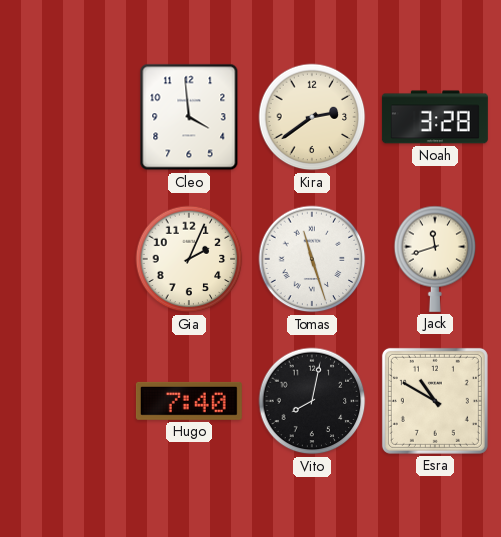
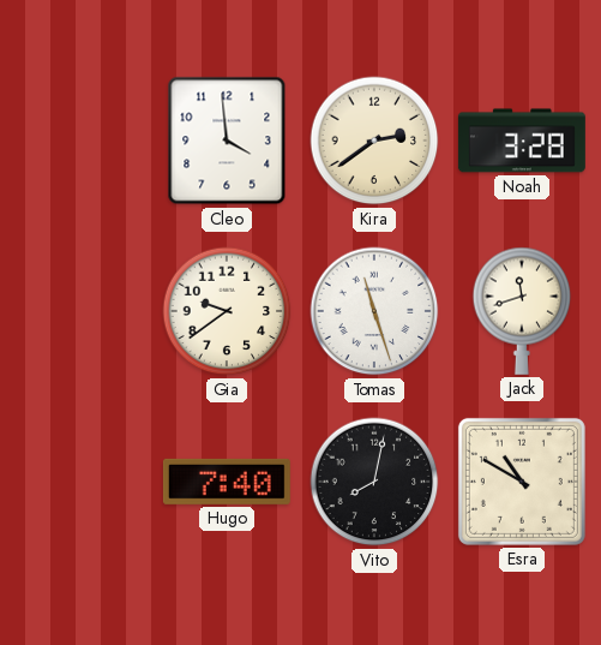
Gia: 2:04 -> 9:39
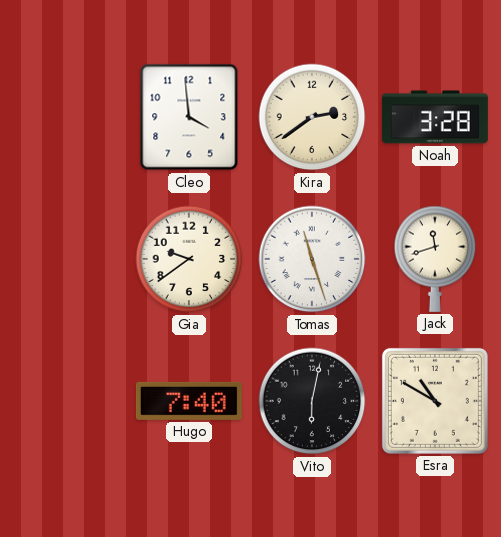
Vito: 8:02 -> 6:02
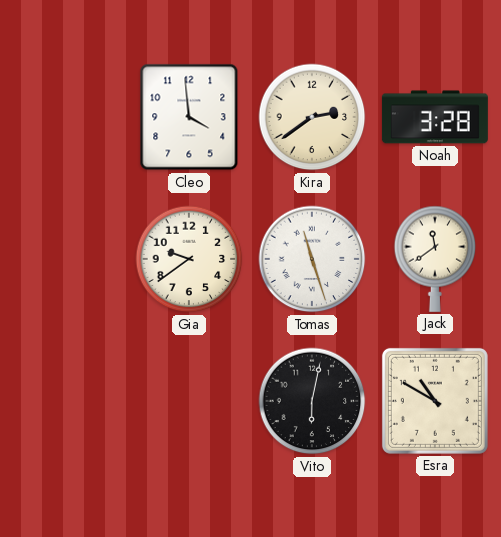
Jack: 11:42 -> 11:39
Hugo: 7:40 -> none
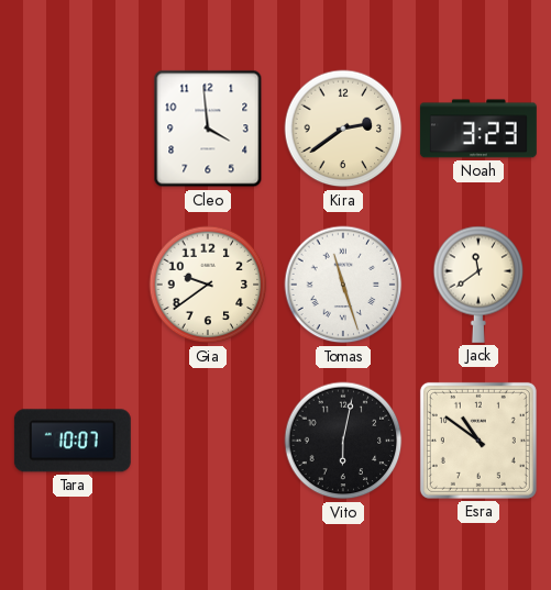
Noah: 3:28 -> 3:23
Tara: none -> 10:07
Esra: 10:50 -> 10:51
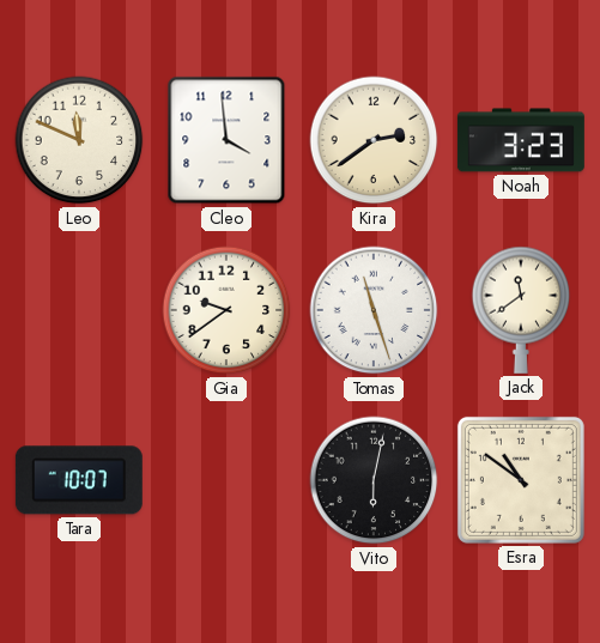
Leo: none -> 11:49
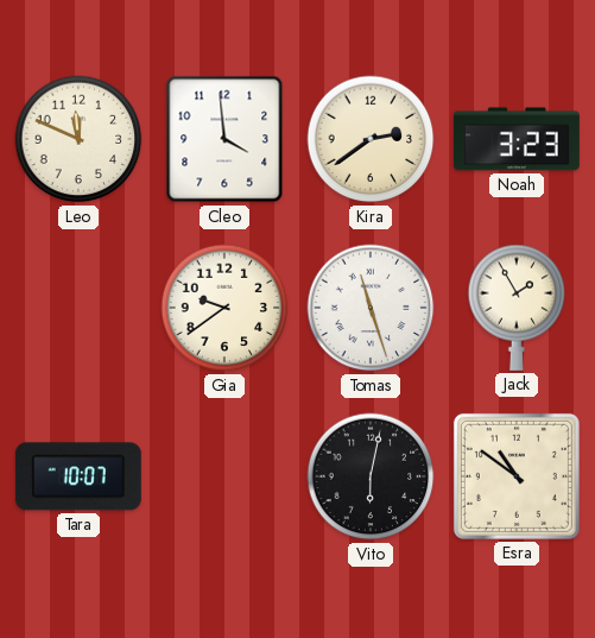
Jack: 11:39 -> 1:55
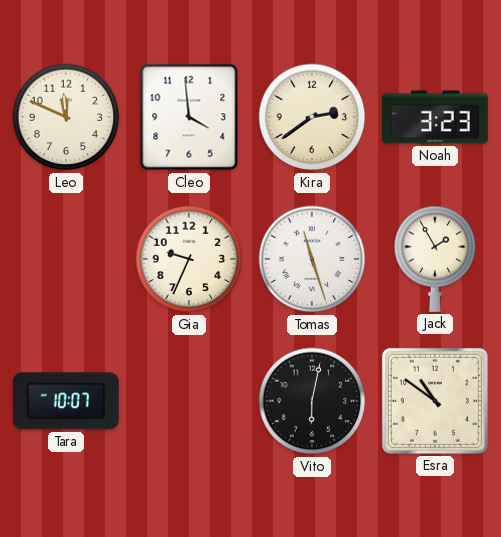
Gia: 9:39 -> 9:34
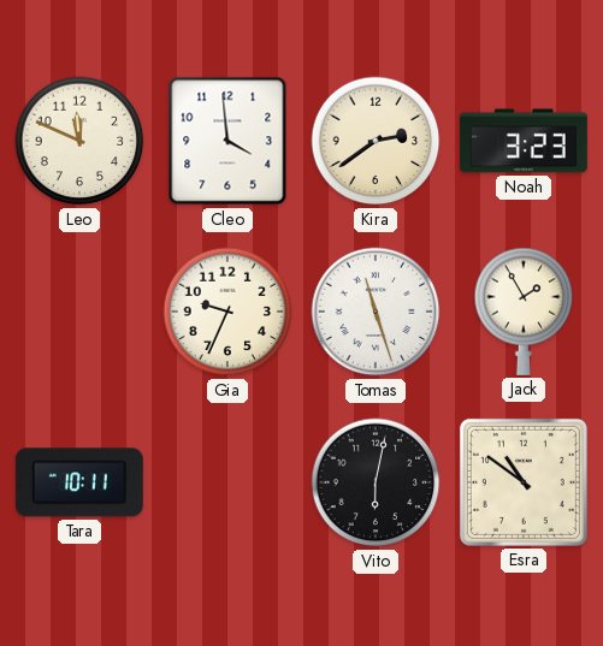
Tara: 10:07 -> 10:11
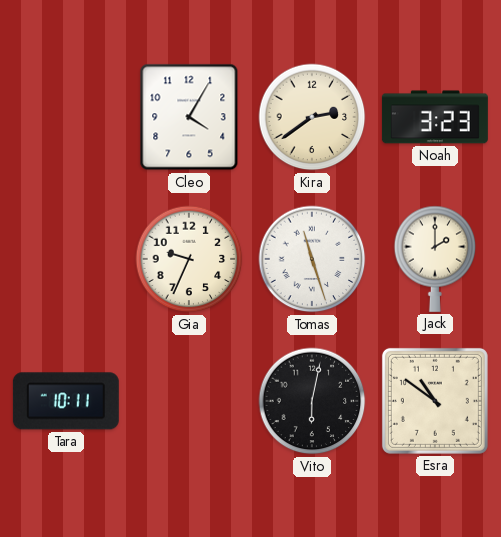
Leo: 11:49 -> none
Cleo: 3:59 -> 4:05
Jack: 1:55 -> 2:00
